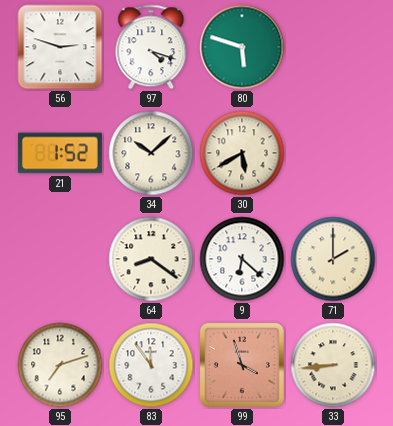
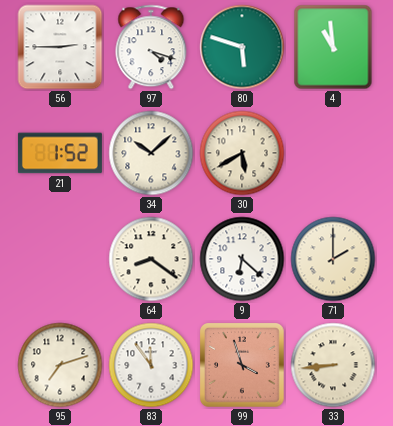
56: 2:48 -> 2:45
4: none -> 10:59
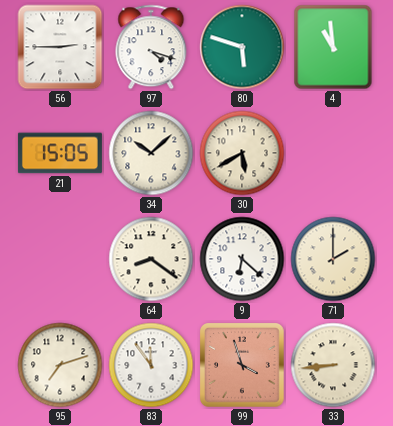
21: 1:52 -> 15:05
